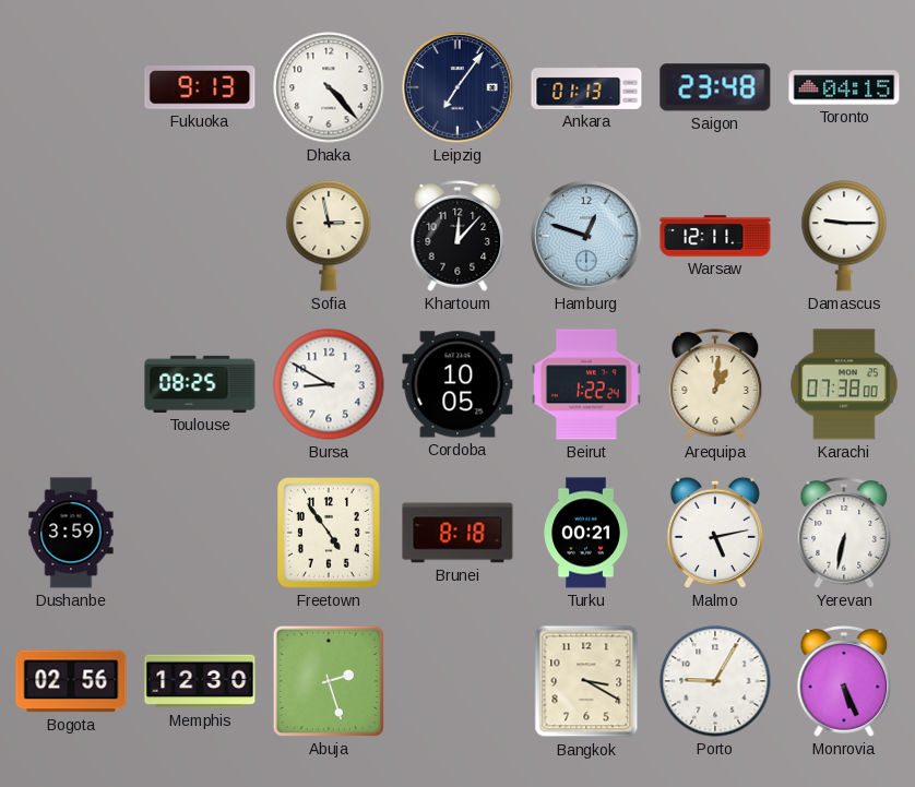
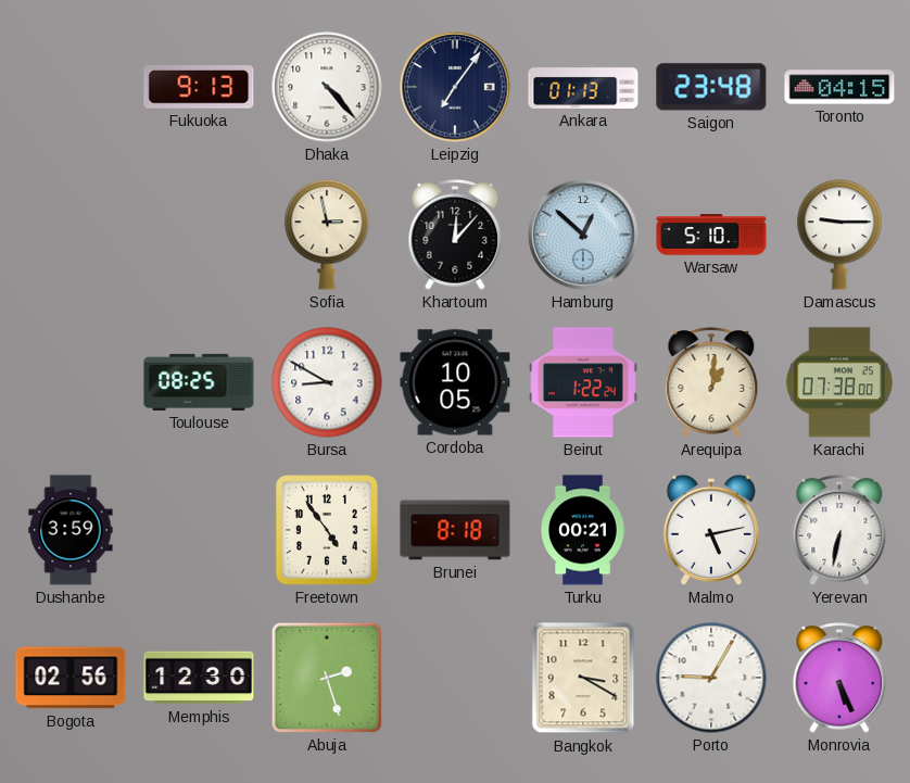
Hamburg: 12:48 -> 12:52
Warsaw: 12:11 -> 5:10
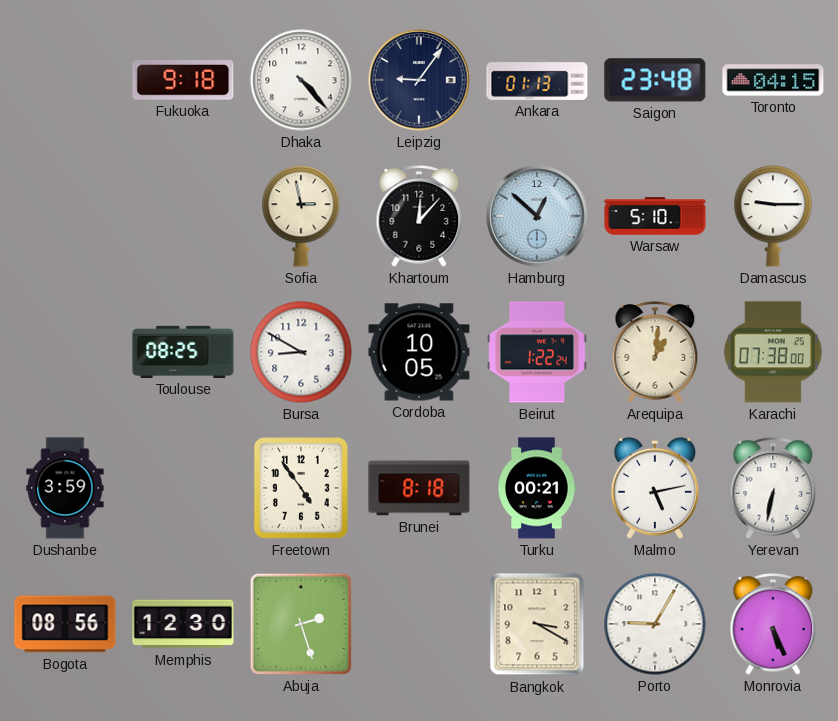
Fukuoka: 9:13 -> 9:18
Leipzig: 7:06 -> 9:06
Bogota: 02:56 -> 08:56
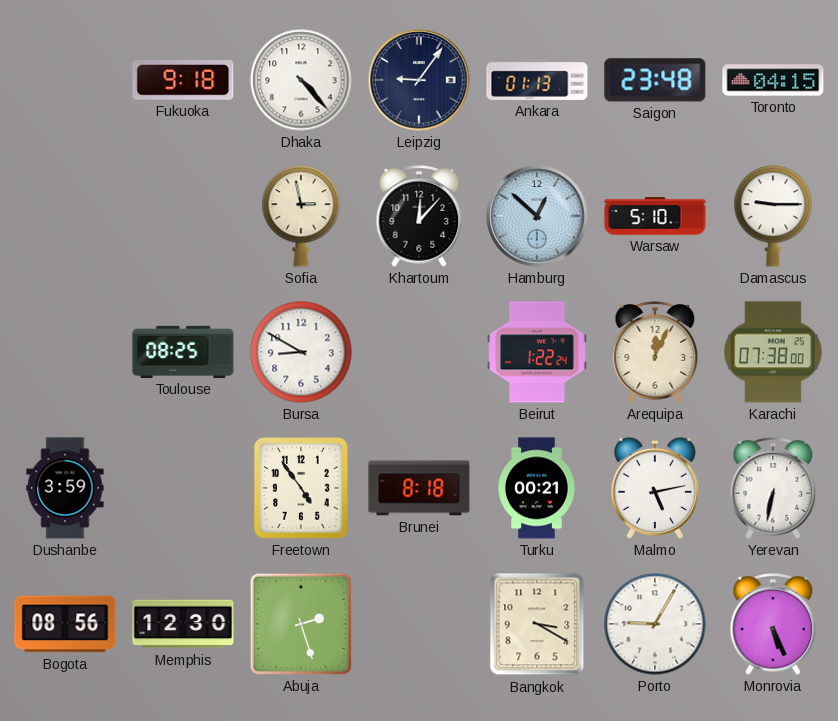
Cordoba: 10:05 -> none
Arequipa: 1:01 -> 12:04
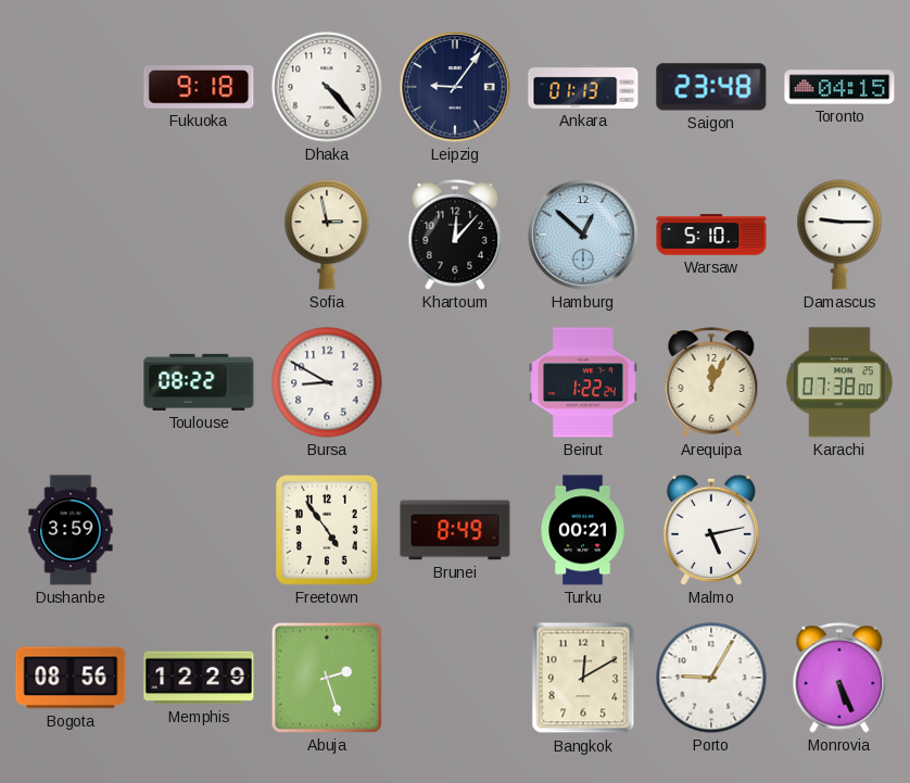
Toulouse: 08:25 -> 08:22
Brunei: 8:18 -> 8:49
Yerevan: 6:32 -> none
Memphis: 12:30 -> 12:29
Bangkok: 3:20 -> 12:10
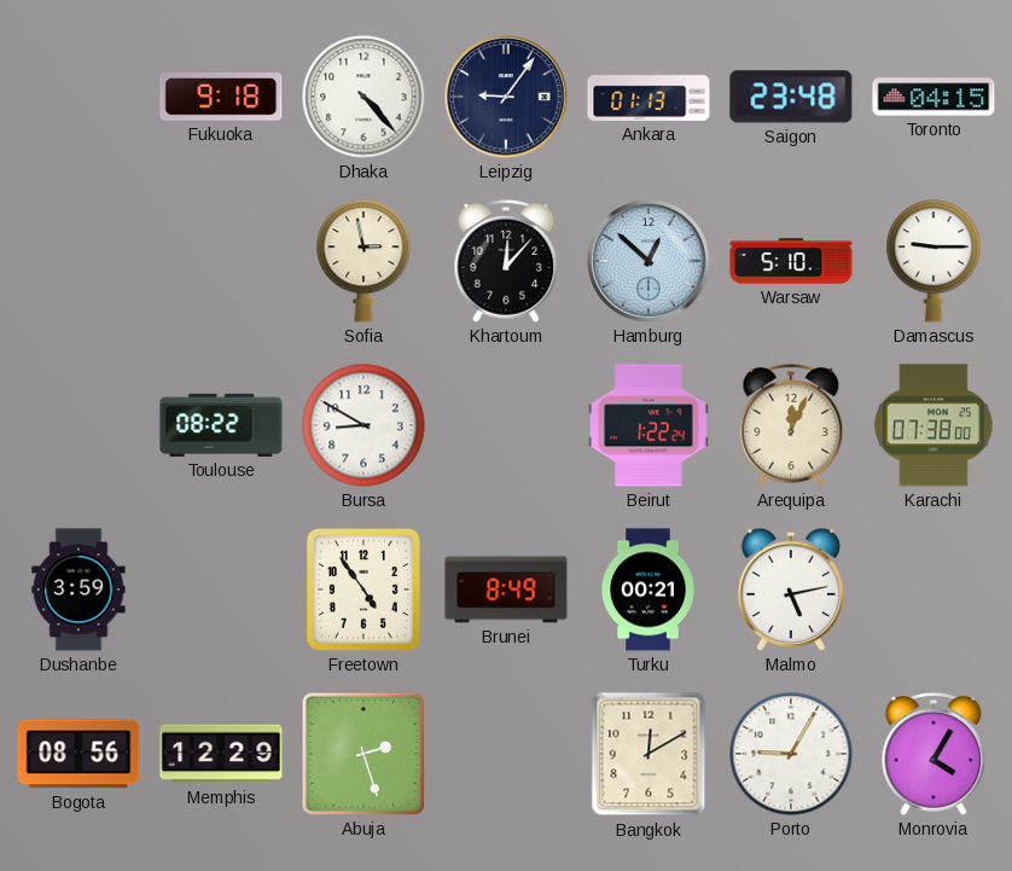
Monrovia: 5:26 -> 4:05
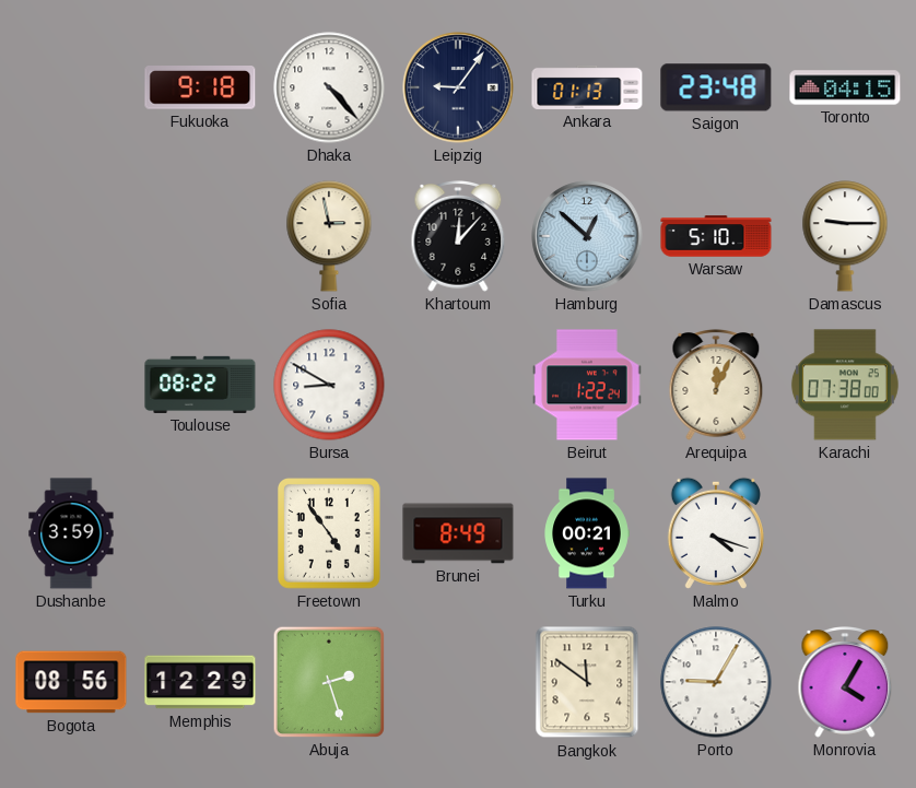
Malmo: 5:13 -> 4:18
Bangkok: 12:10 -> 11:51
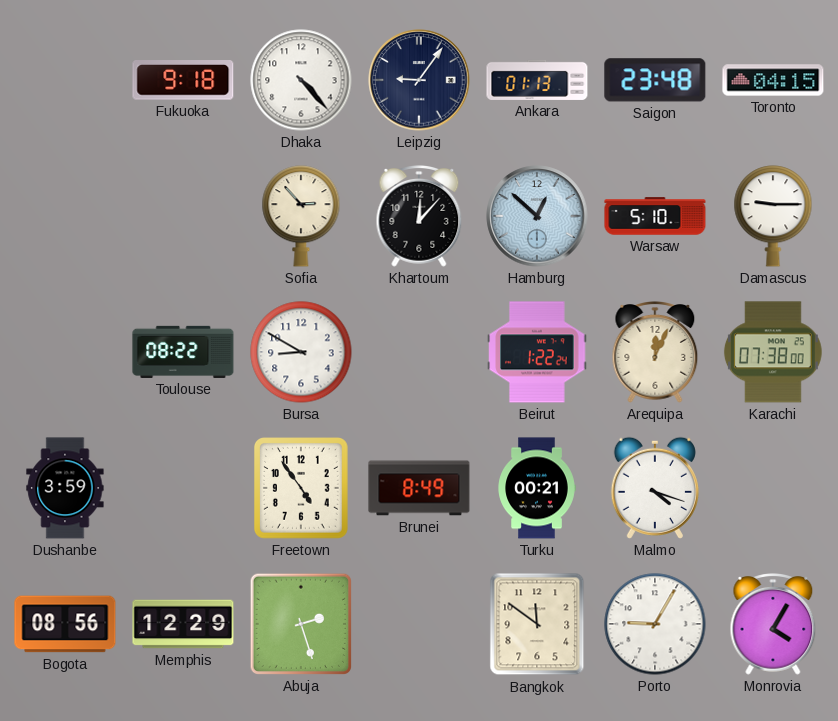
Sofia: 2:58 -> 2:53
